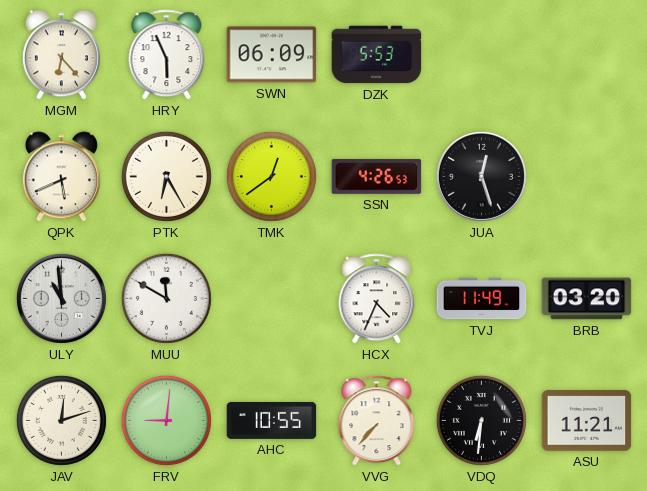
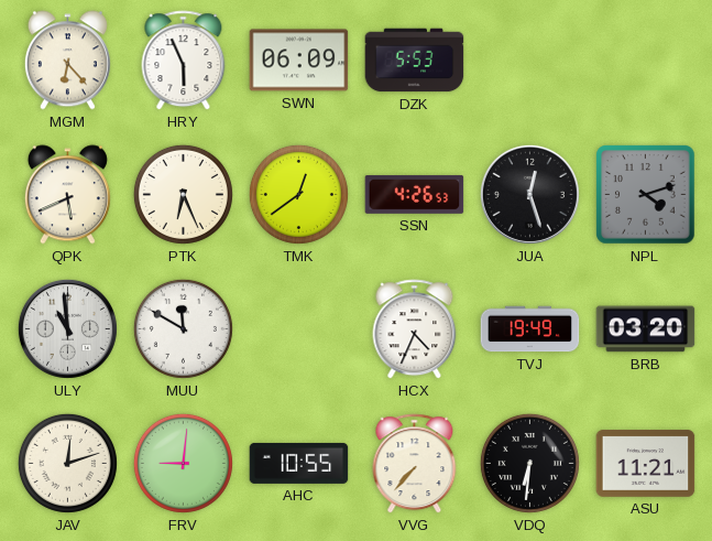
PTK: 6:25 -> 6:26
NPL: none -> 4:12
TVJ: 11:49 -> 19:49
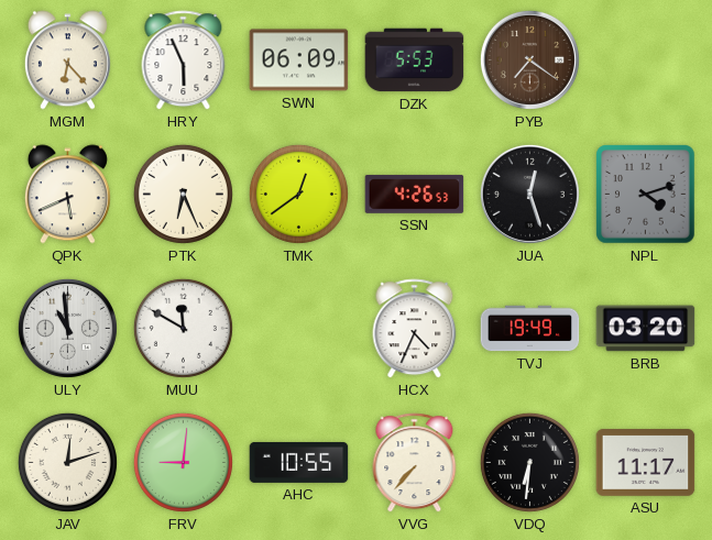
PYB: none -> 7:21
ASU: 11:21 -> 11:17
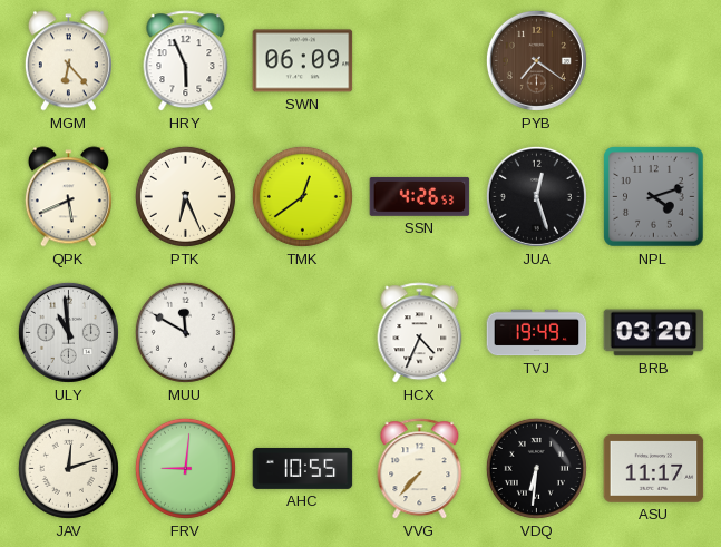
DZK: 5:53 -> none
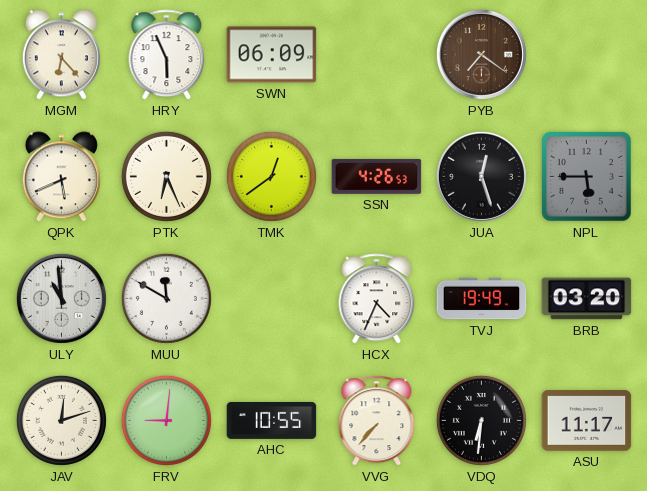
NPL: 4:12 -> 5:45
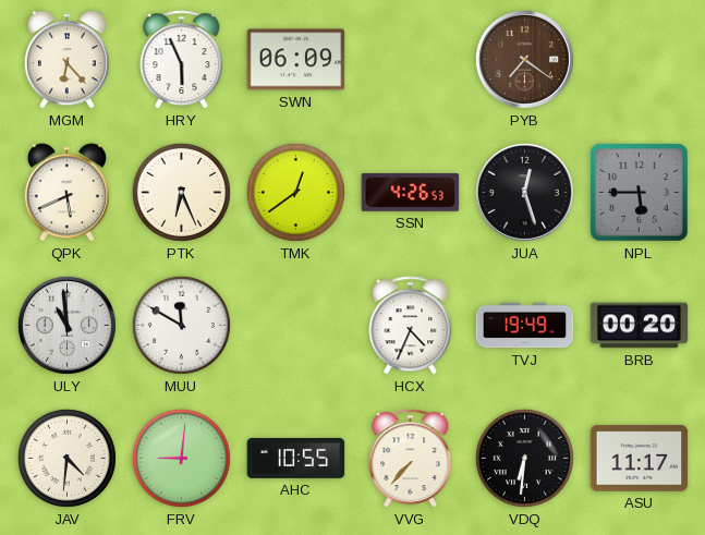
BRB: 03:20 -> 00:20
JAV: 12:12 -> 4:31
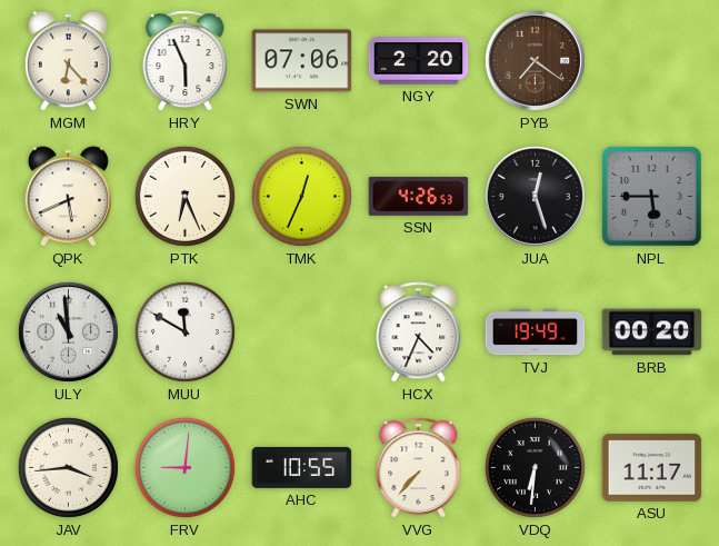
SWN: 06:09 -> 07:06
NGY: none -> 2:20
TMK: 12:39 -> 12:34
JAV: 4:31 -> 3:44
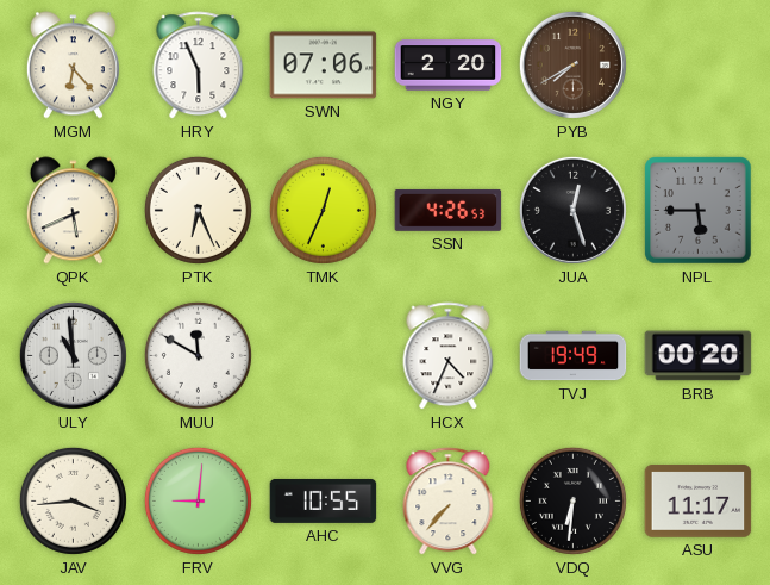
PYB: 7:21 -> 7:40
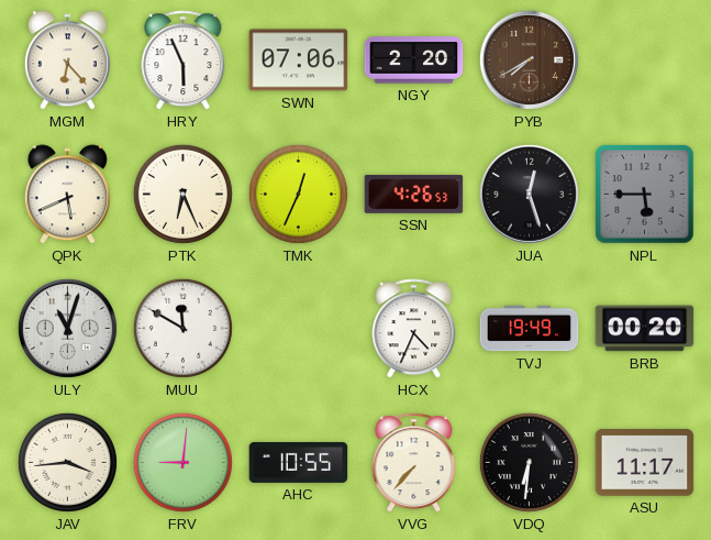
ULY: 10:59 -> 11:03
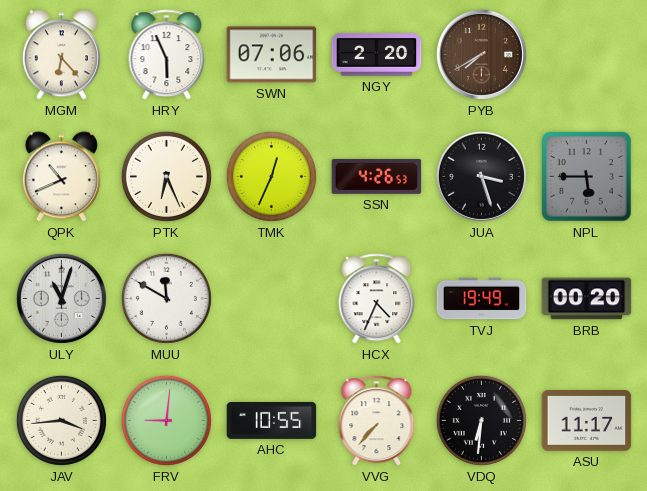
QPK: 5:41 -> 10:41
JUA: 12:27 -> 3:27
